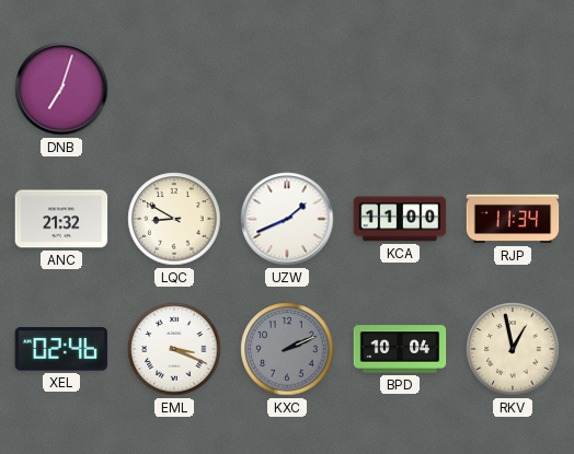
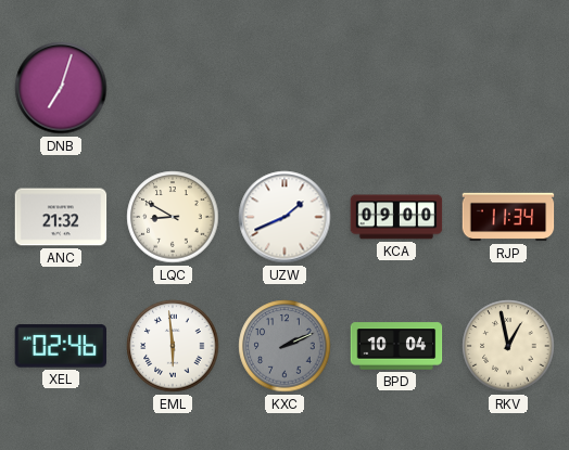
KCA: 11:00 -> 09:00
EML: 3:19 -> 5:59
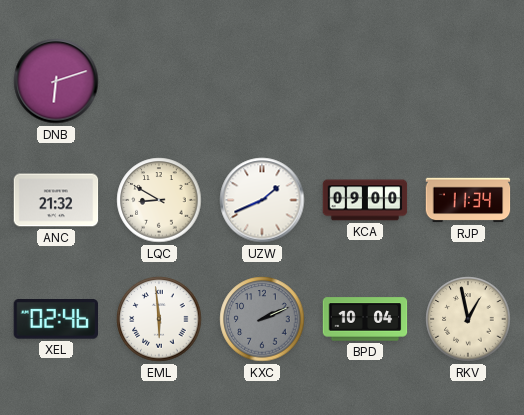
DNB: 7:03 -> 6:12
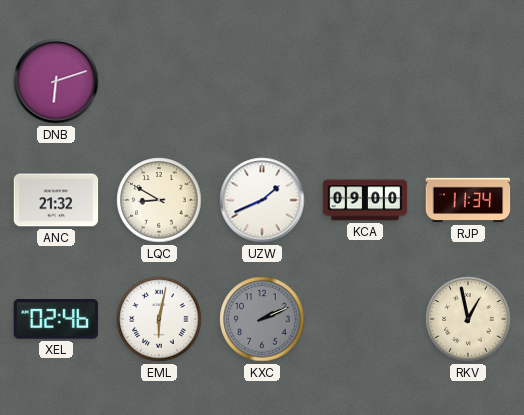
EML: 5:59 -> 6:02
BPD: 10:04 -> none
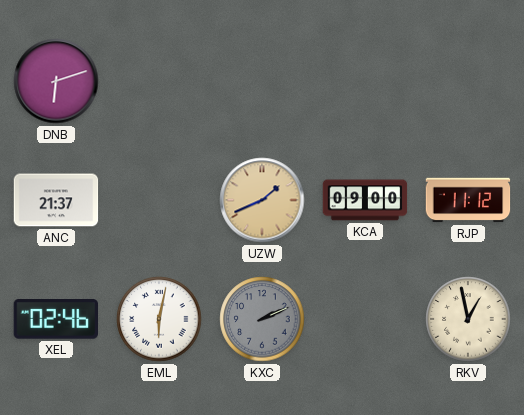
ANC: 21:32 -> 21:37
LQC: 8:50 -> none
UZW dial: white -> champagne
RJP: 11:34 -> 11:12
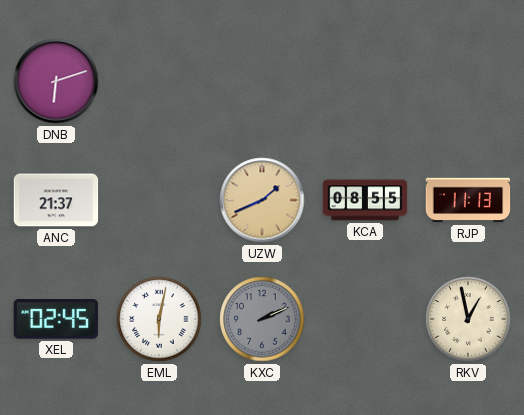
KCA: 09:00 -> 08:55
RJP: 11:12 -> 11:13
XEL: 02:46 -> 02:45
